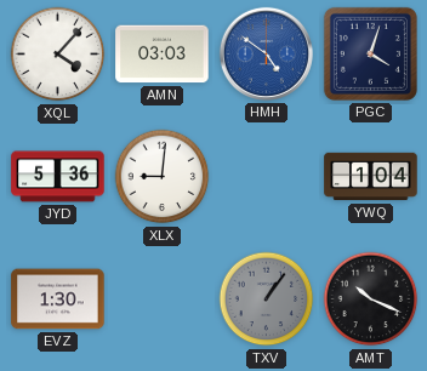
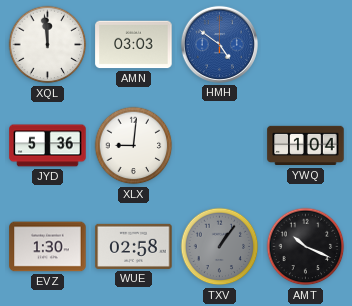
XQL: 4:07 -> 11:59
PGC: 4:03 -> none
WUE: none -> 02:58
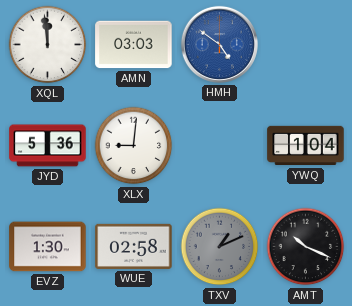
TXV: 1:06 -> 1:11
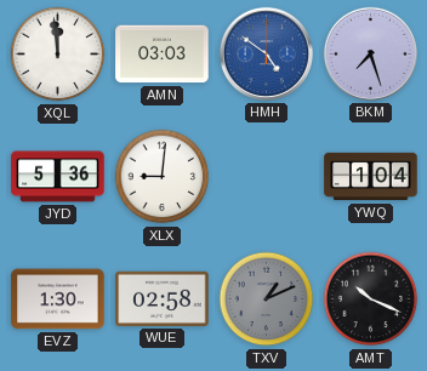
BKM: none -> 7:27
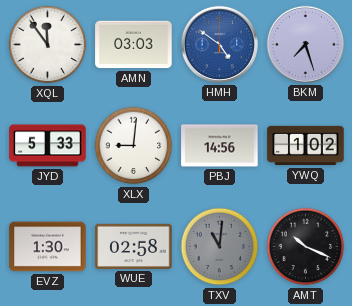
XQL: 11:59 -> 11:54
JYD: 5:36 -> 5:33
PBJ: none -> 14:56
YWQ: 1:04 -> 1:02
TXV: 1:11 -> 11:01
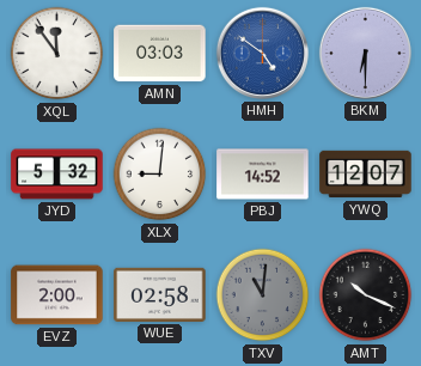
BKM: 7:27 -> 6:30
JYD: 5:33 -> 5:32
PBJ: 14:56 -> 14:52
YWQ: 1:02 -> 12:07
EVZ: 1:30 -> 2:00
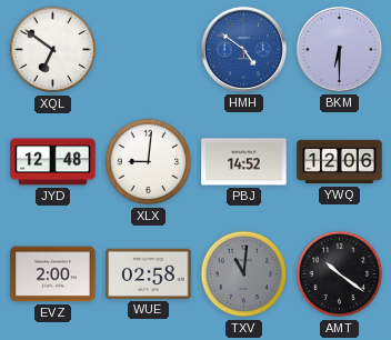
XQL: 11:54 -> 6:51
AMN: 03:03 -> none
JYD: 5:32 -> 12:48
YWQ: 12:07 -> 12:06
AMT: 10:19 -> 10:21
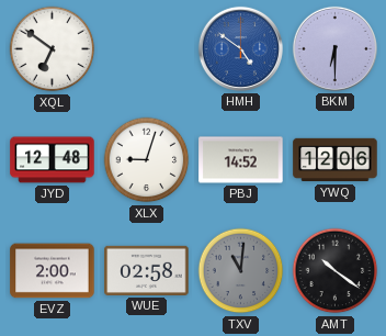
XLX: 9:01 -> 9:03
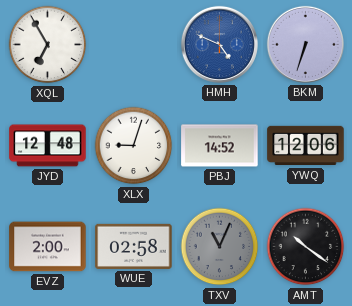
XQL: 6:51 -> 6:55
HMH: 4:51 -> 4:49
BKM: 6:30 -> 6:33
TXV: 11:01 -> 11:04
